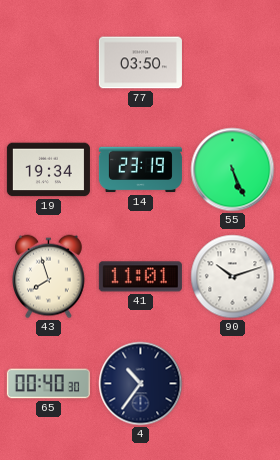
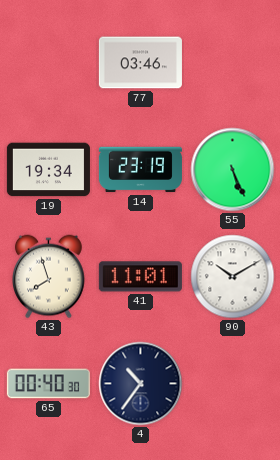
77: 03:50 -> 03:46
90: 10:12 -> 10:10
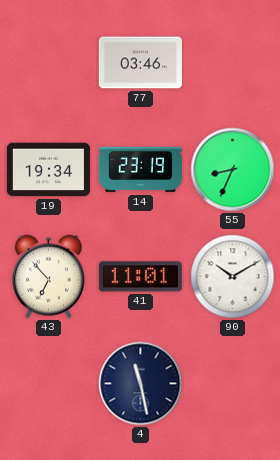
55: 5:26 -> 8:34
43: 7:57 -> 6:53
65: 00:40 -> none
4: 10:36 -> 11:28
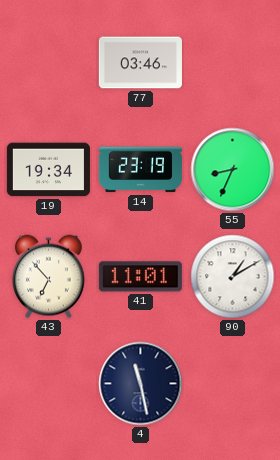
90: 10:10 -> 1:10
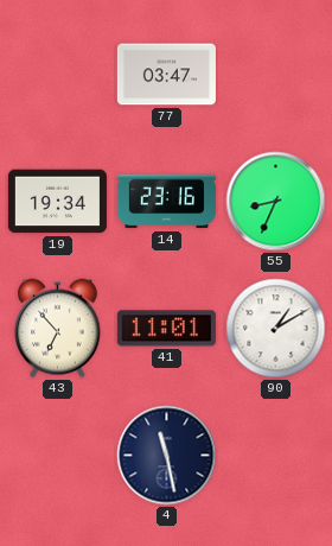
77: 03:46 -> 03:47
14: 23:19 -> 23:16
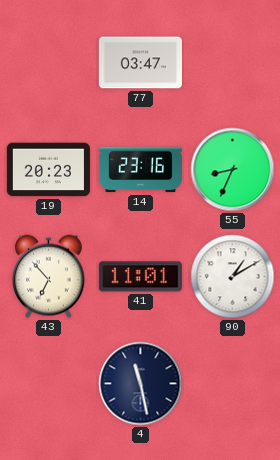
19: 19:34 -> 20:23
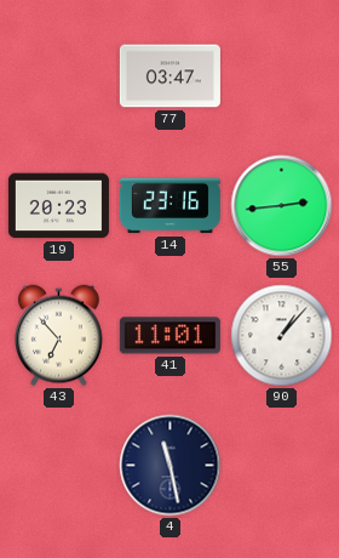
55: 8:34 -> 2:44
90: 1:10 -> 1:07
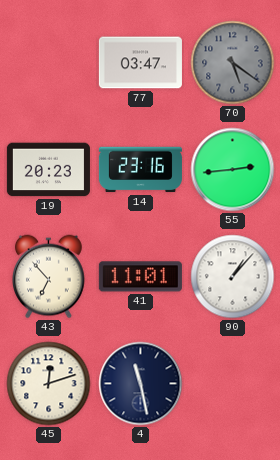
70: none -> 5:21
45: none -> 12:12
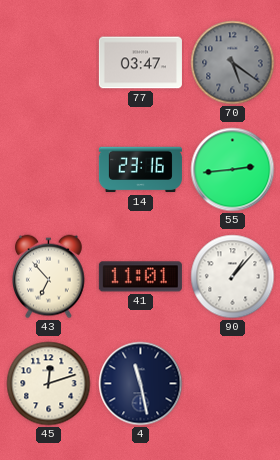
19: 20:23 -> none
